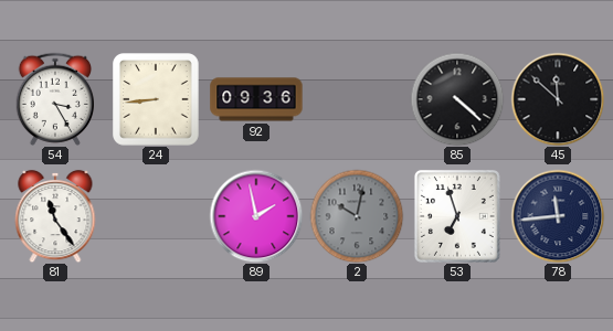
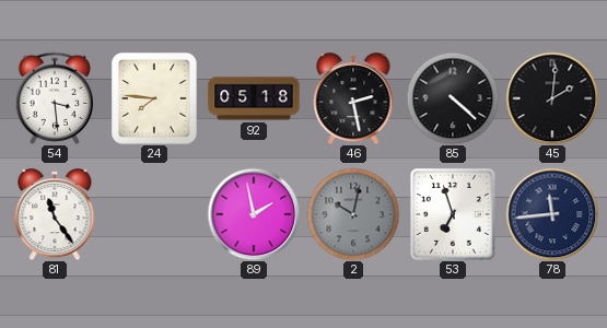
54: 3:25 -> 3:29
24: 8:44 -> 7:46
92: 09:36 -> 05:18
46: none -> 2:28
45: 11:52 -> 2:01
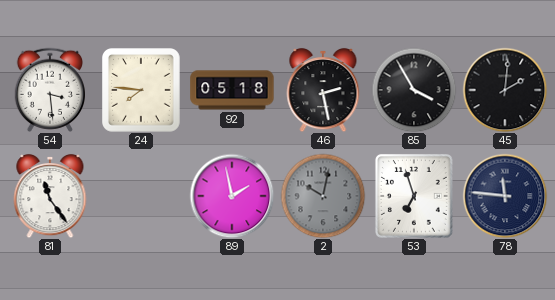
85: 4:22 -> 3:55
78: 11:44 -> 11:46
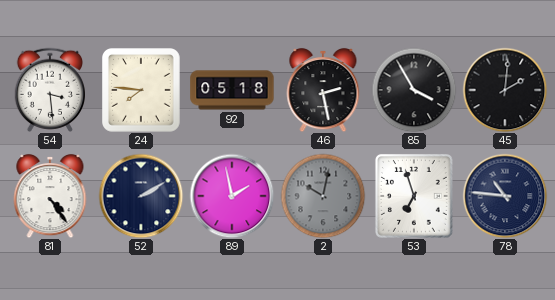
81: 11:24 -> 4:24
52: none -> 2:10
78: 11:46 -> 10:46
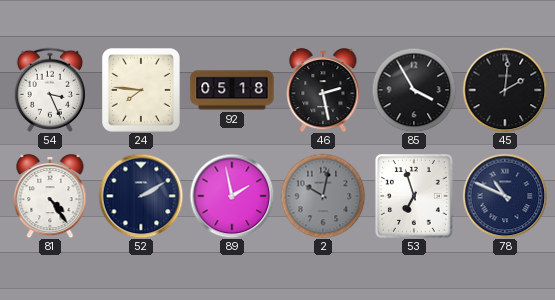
54: 3:29 -> 3:26
78: 10:46 -> 10:49
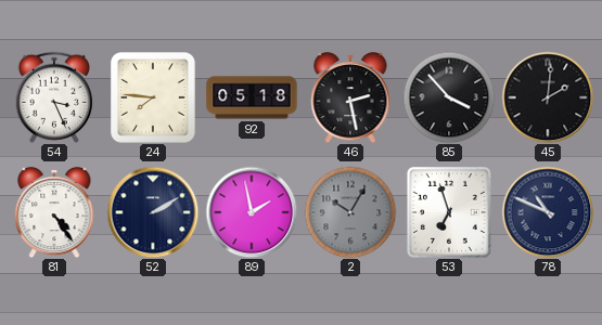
85: 3:55 -> 3:53
2: 10:02 -> 10:05
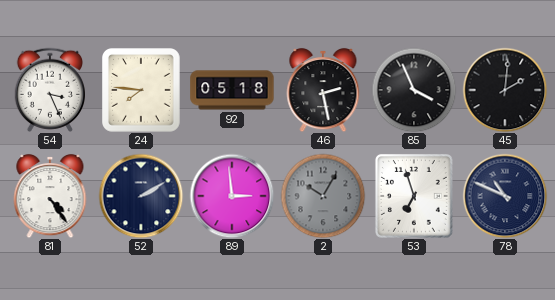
85: 3:53 -> 3:56
89: 1:58 -> 2:59
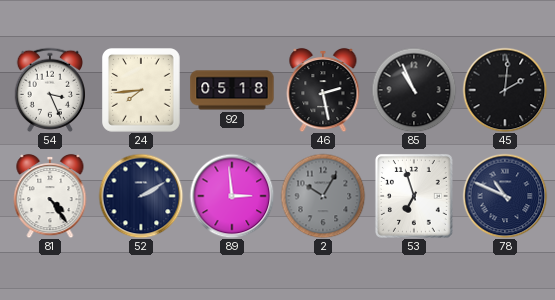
24: 7:46 -> 7:44
85: 3:56 -> 10:56
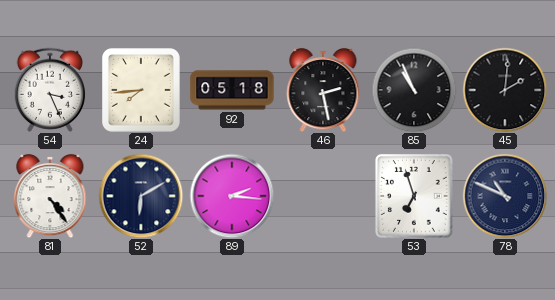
52: 2:10 -> 6:10
89: 2:59 -> 2:16
2: 10:05 -> none
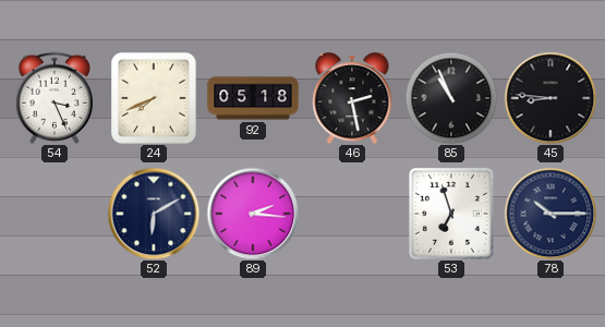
24: 7:44 -> 7:41
45: 2:01 -> 8:46
81: 4:24 -> none
78: 10:49 -> 10:15
